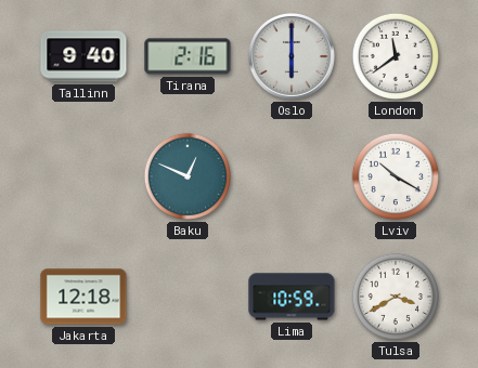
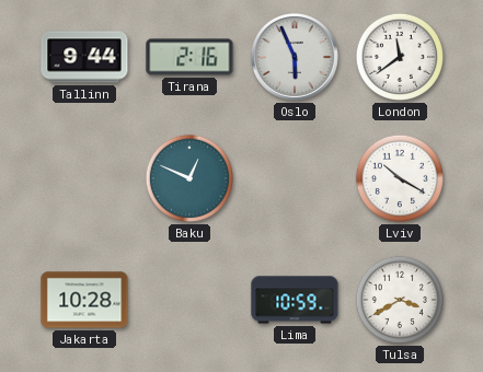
Tallinn: 9:40 -> 9:44
Oslo: 6:00 -> 5:56
Jakarta: 12:18 -> 10:28
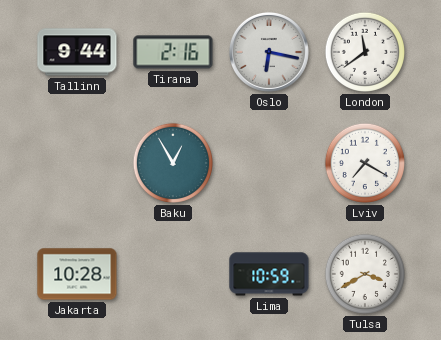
Oslo: 5:56 -> 6:17
Baku: 12:49 -> 12:55
Lviv: 10:20 -> 7:20
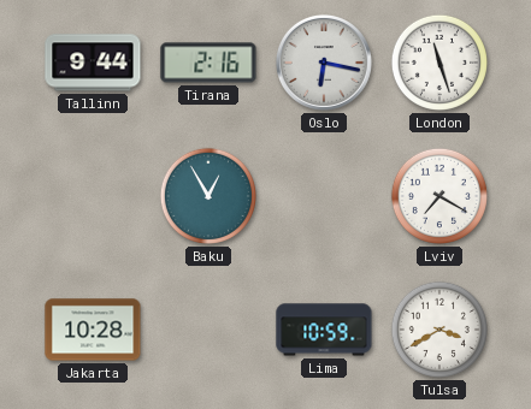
London: 11:39 -> 11:27
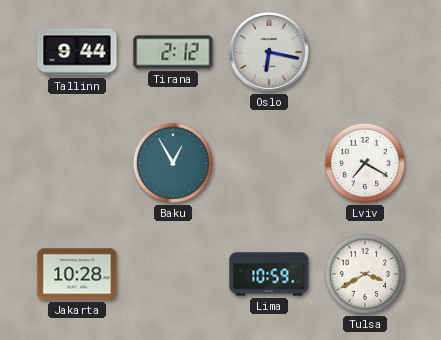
Tirana: 2:16 -> 2:12
London: 11:27 -> none
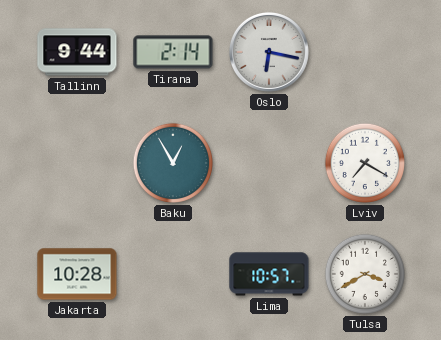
Tirana: 2:12 -> 2:14
Lima: 10:59 -> 10:57
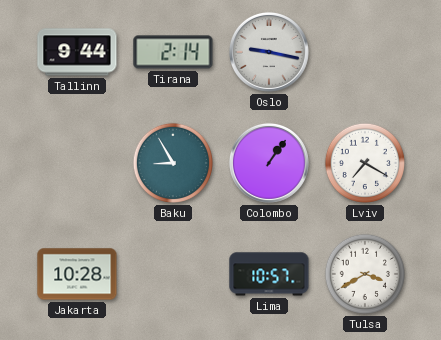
Oslo: 6:17 -> 9:17
Baku: 12:55 -> 8:55
Colombo: none -> 1:06
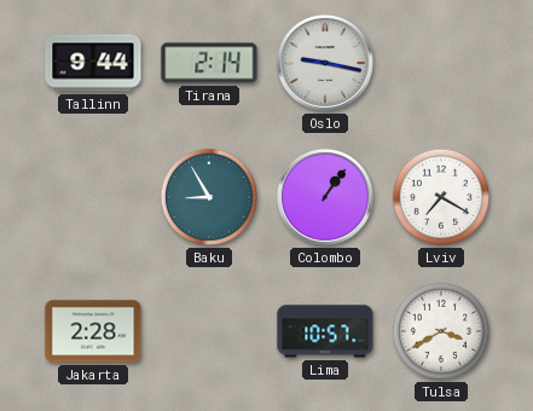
Jakarta: 10:28 -> 2:28
